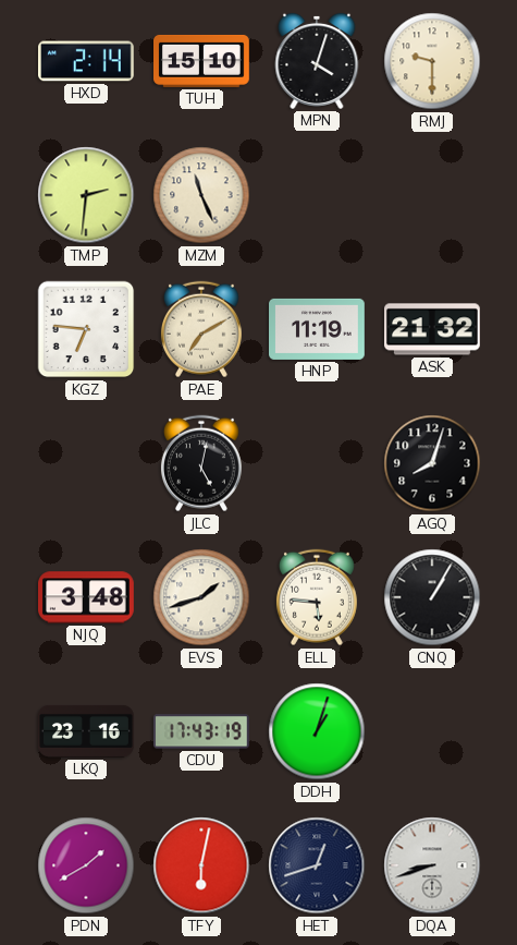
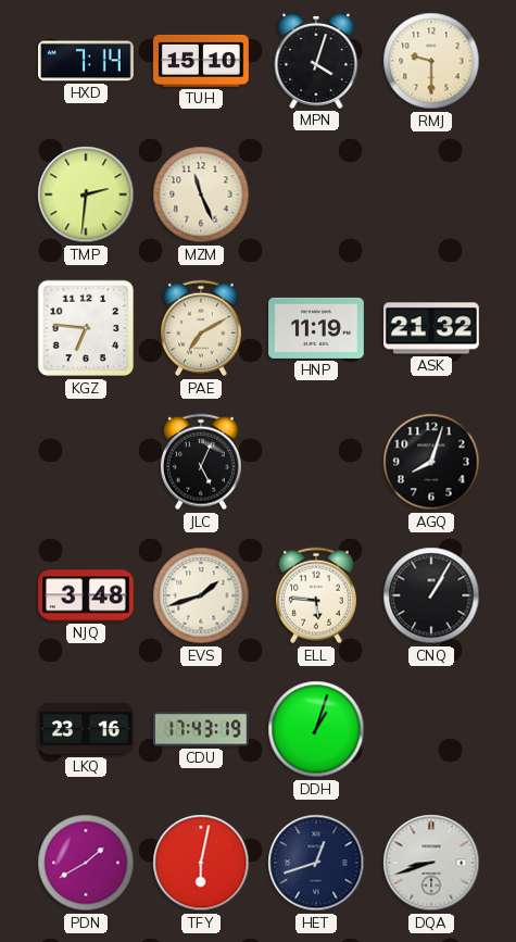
HXD: 2:14 -> 7:14
JLC: 5:02 -> 5:04
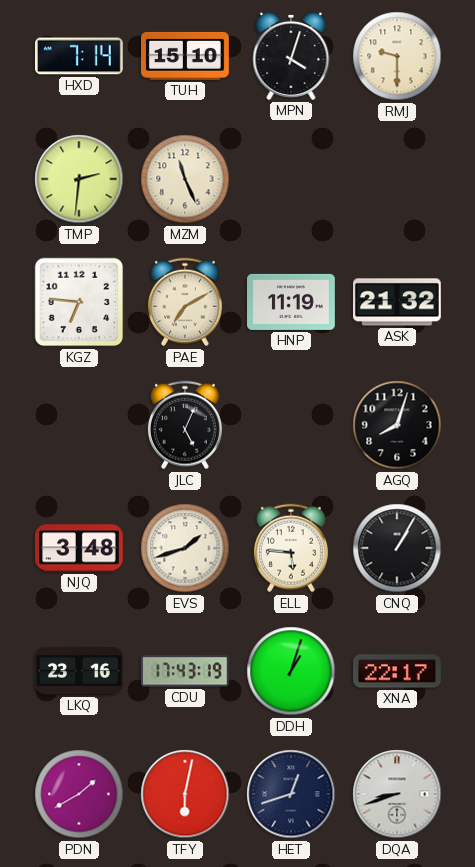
XNA: none -> 22:17
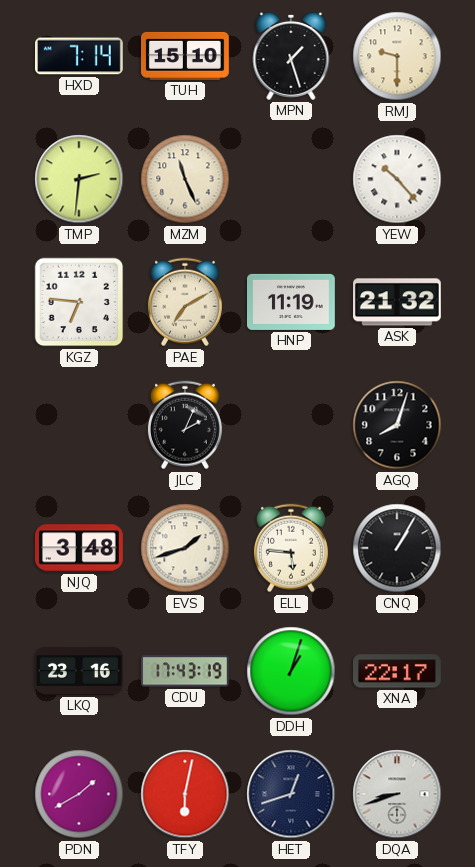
MPN: 4:03 -> 1:27
YEW: none -> 10:23
JLC: 5:04 -> 2:04
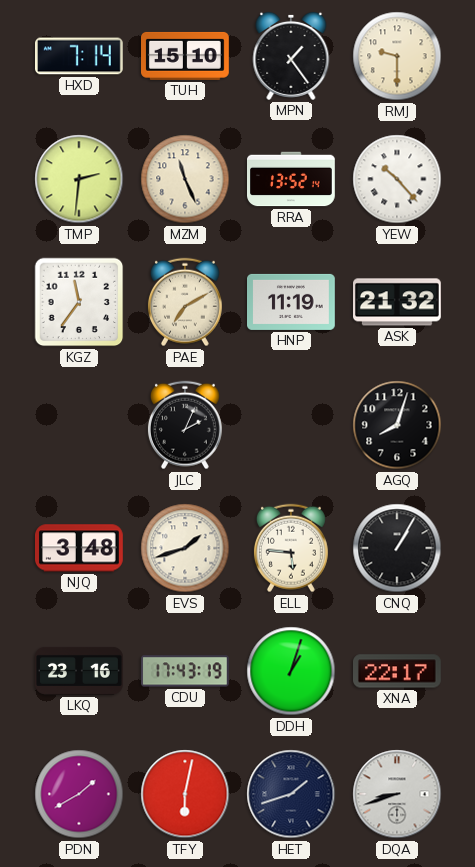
MPN: 1:27 -> 1:24
RRA: none -> 13:52
KGZ: 6:46 -> 11:36
HET: 12:42 -> 1:42
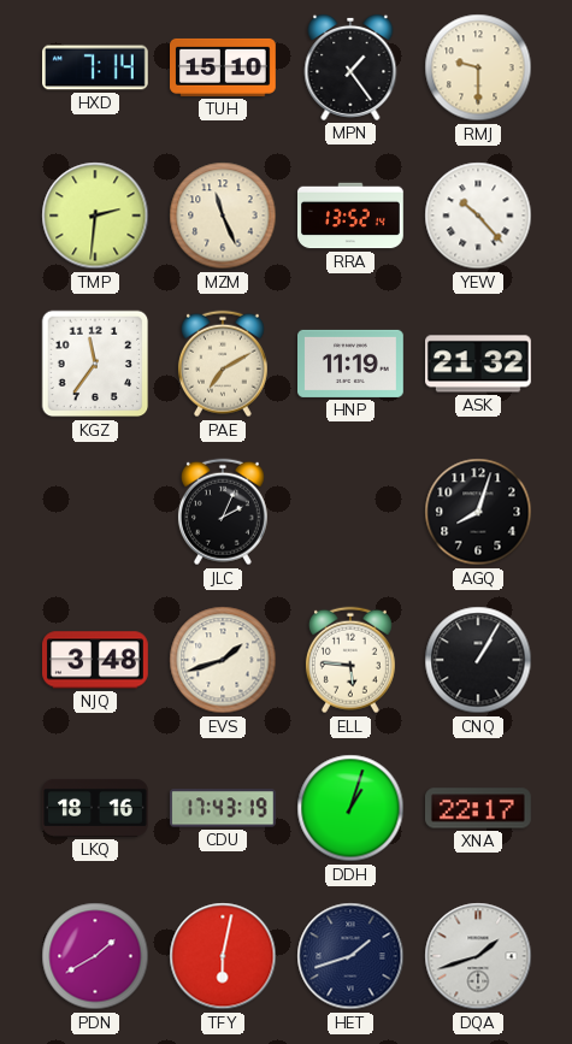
LKQ: 23:16 -> 18:16
DQA: 8:42 -> 1:42
